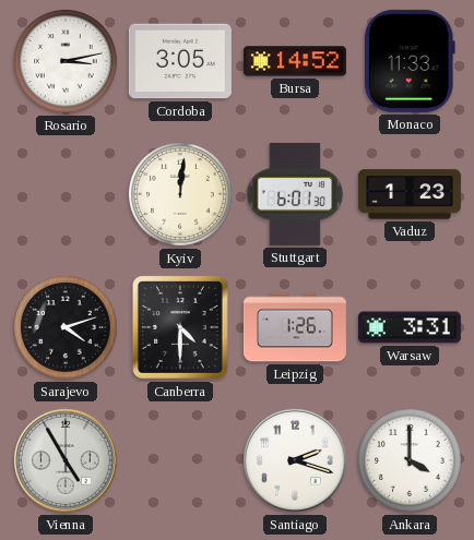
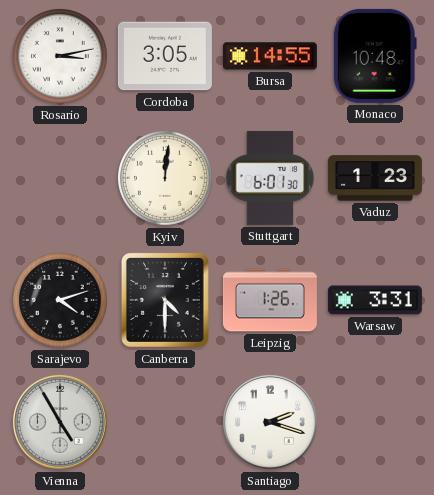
Bursa: 14:52 -> 14:55
Monaco: 11:33 -> 10:48
Ankara: 4:00 -> none
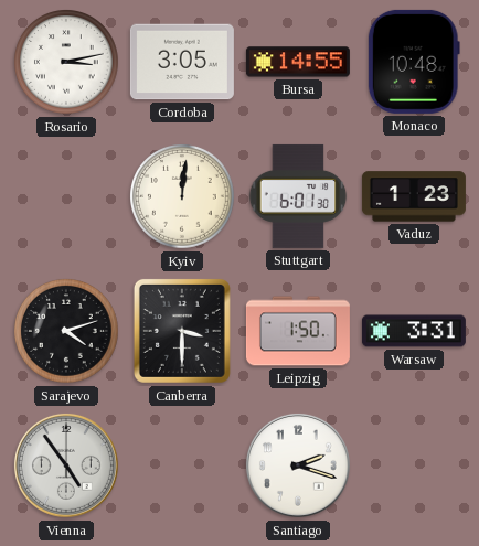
Canberra: 4:30 -> 3:30
Leipzig: 1:26 -> 1:50
Vienna: 4:55 -> 4:54
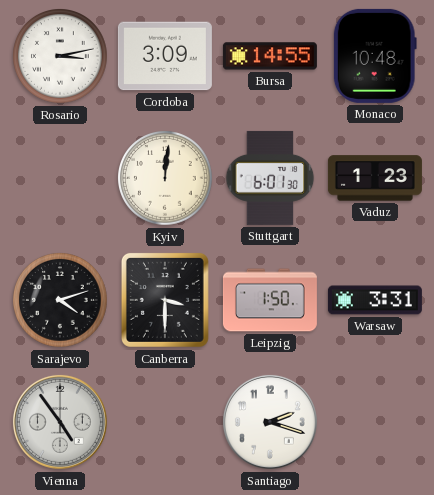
Cordoba: 3:05 -> 3:09
